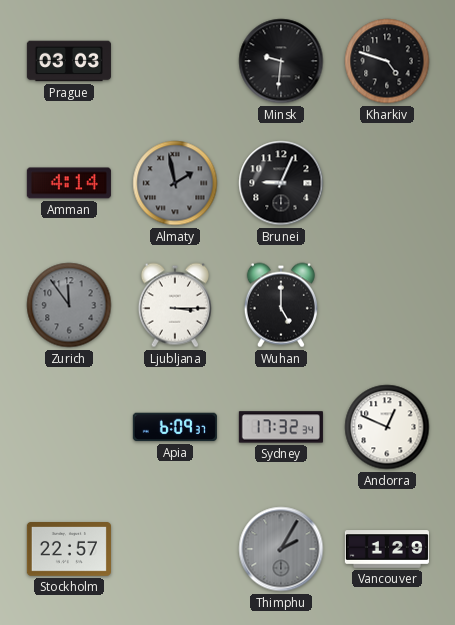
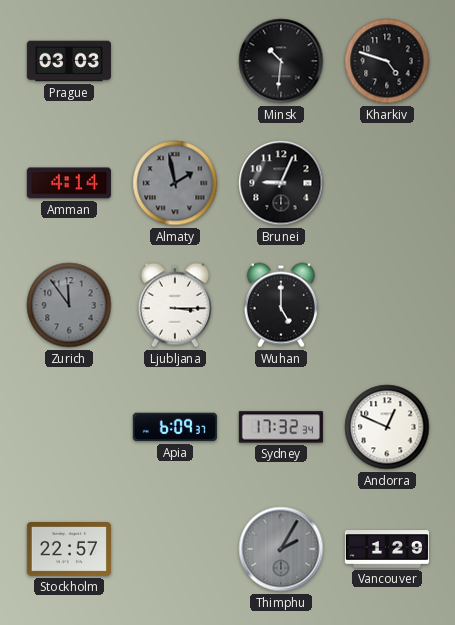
Minsk: 9:31 -> 10:31
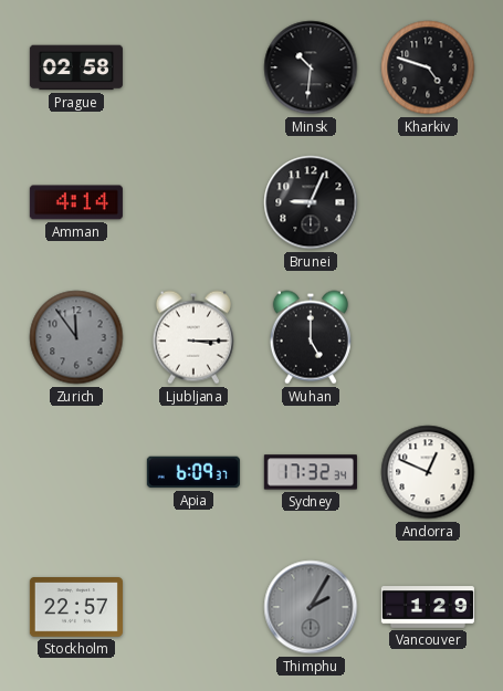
Prague: 03:03 -> 02:58
Almaty: 1:58 -> none
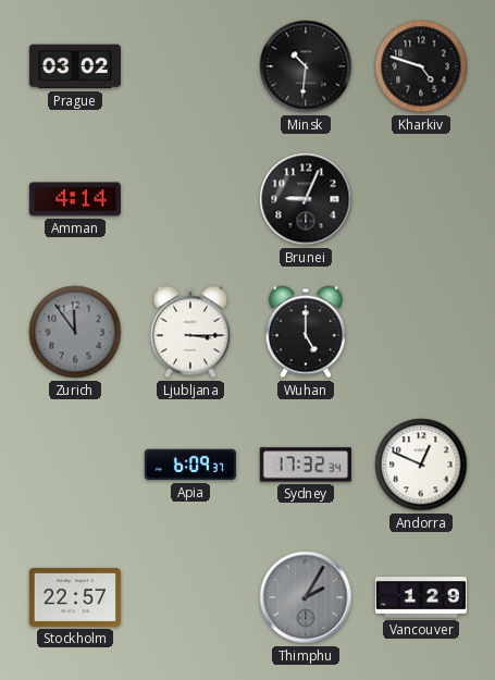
Prague: 02:58 -> 03:02
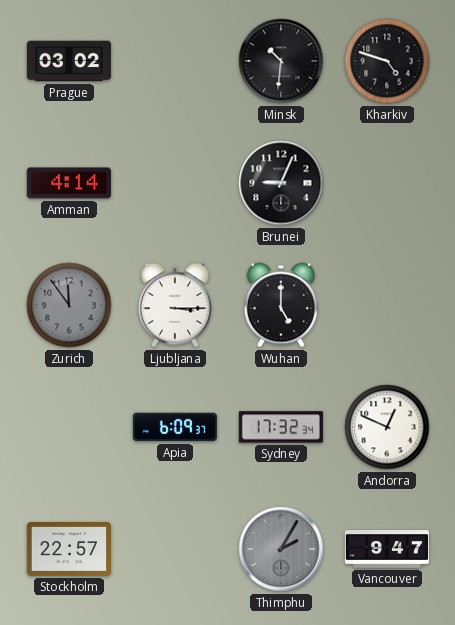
Vancouver: 1:29 -> 9:47
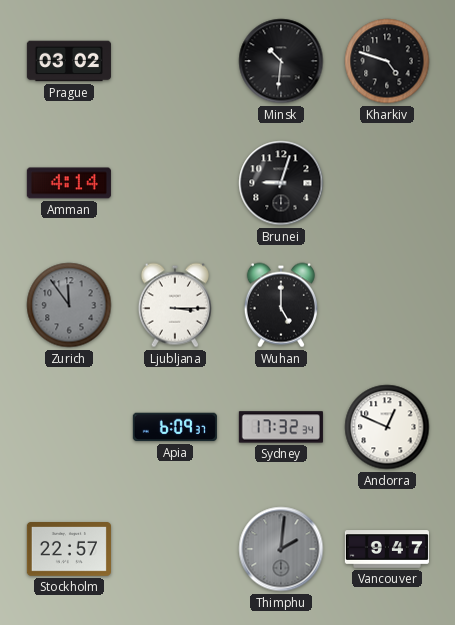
Brunei: 9:04 -> 9:03
Thimphu: 2:05 -> 2:01
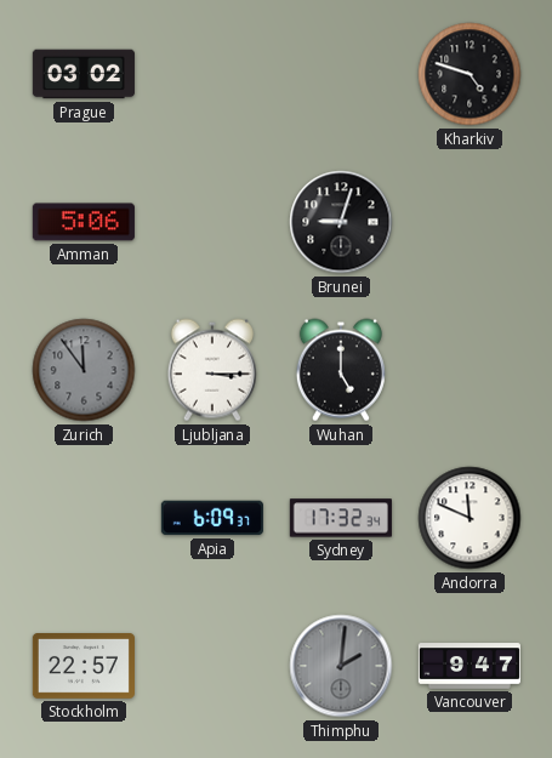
Minsk: 10:31 -> none
Amman: 4:14 -> 5:06
Andorra: 12:49 -> 11:49
